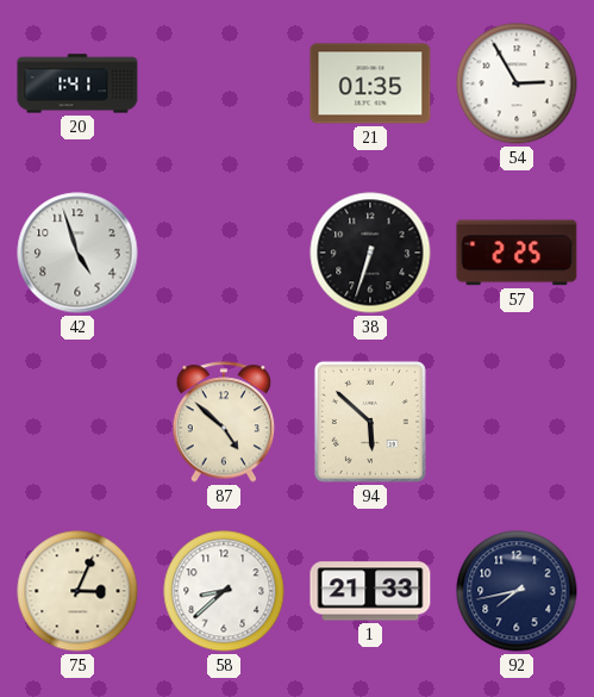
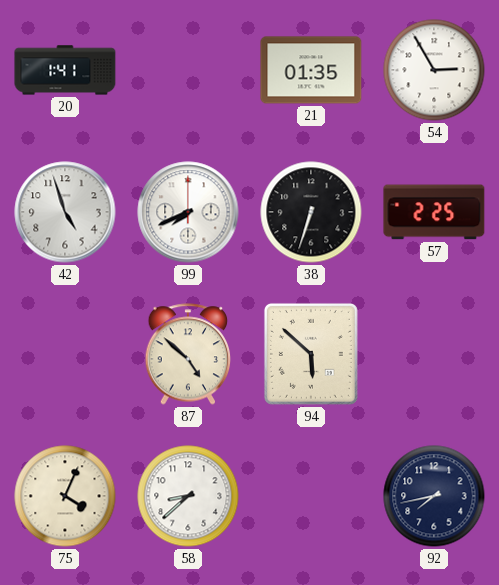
99: none -> 7:41
75: 3:04 -> 4:04
1: 21:33 -> none
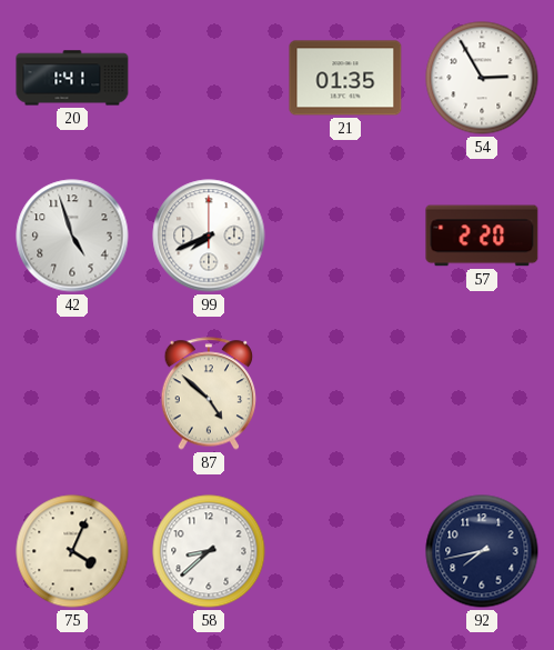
38: 6:33 -> none
57: 2:25 -> 2:20
94: 5:52 -> none
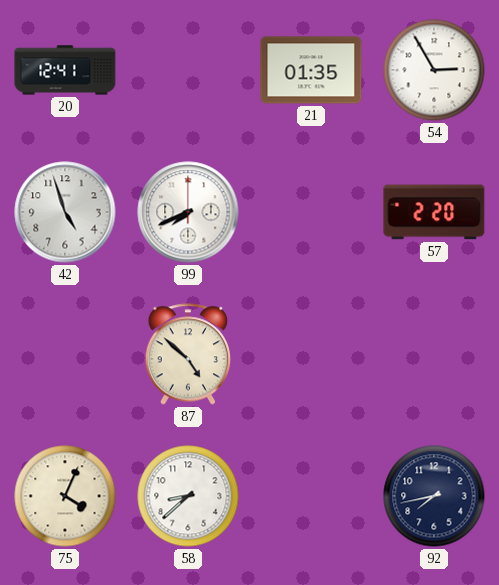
20: 1:41 -> 12:41
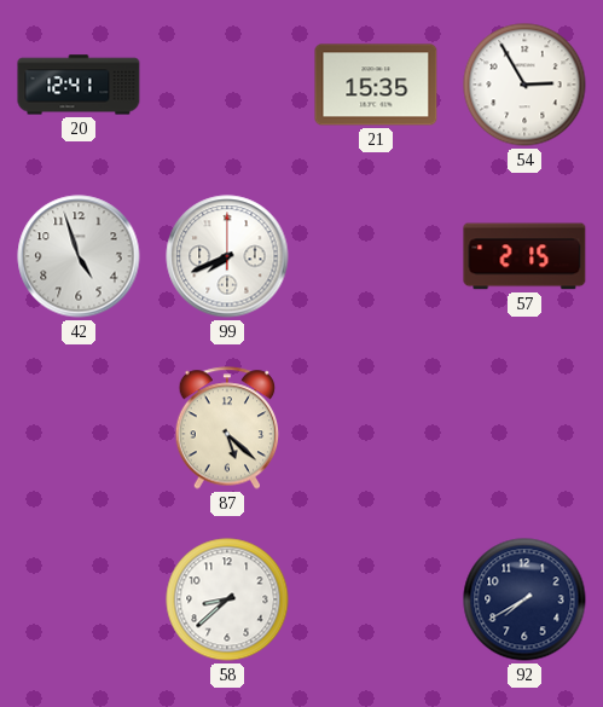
21: 01:35 -> 15:35
57: 2:20 -> 2:15
87: 4:52 -> 5:22
75: 4:04 -> none
92: 7:43 -> 7:40
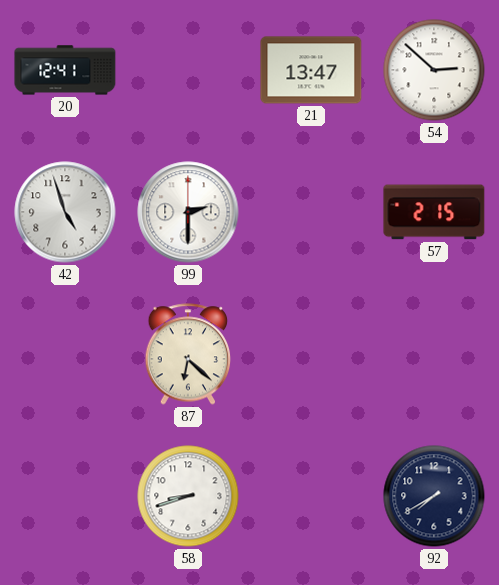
21: 15:35 -> 13:47
54: 2:55 -> 2:52
99: 7:41 -> 2:30
87: 5:22 -> 6:22
58: 8:38 -> 8:42
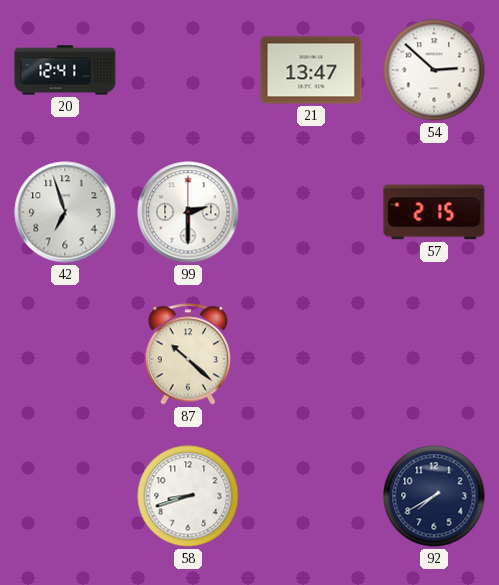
42: 4:57 -> 6:57
87: 6:22 -> 10:22
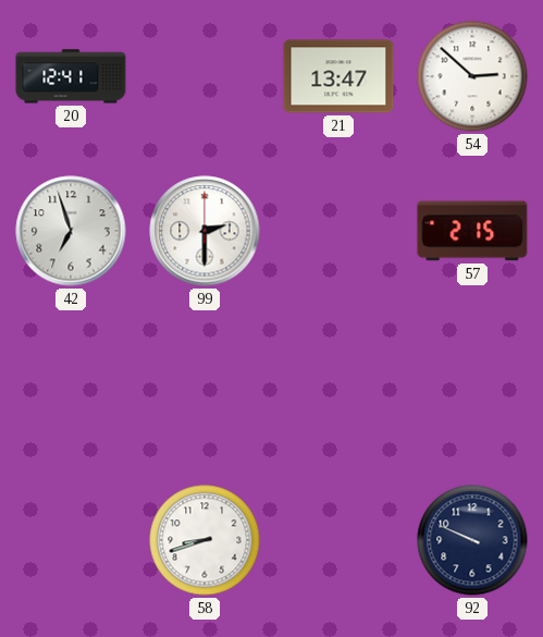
87: 10:22 -> none
92: 7:40 -> 9:49
